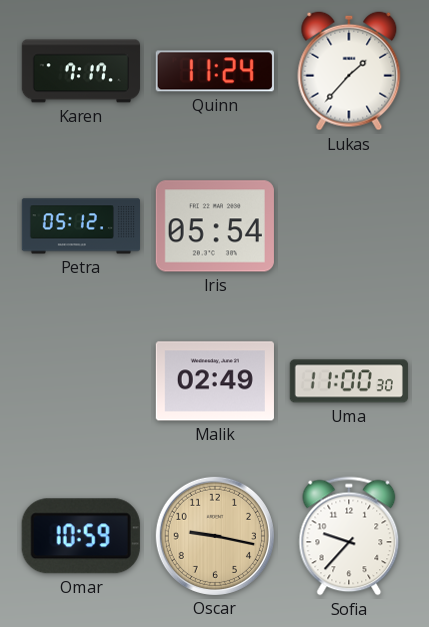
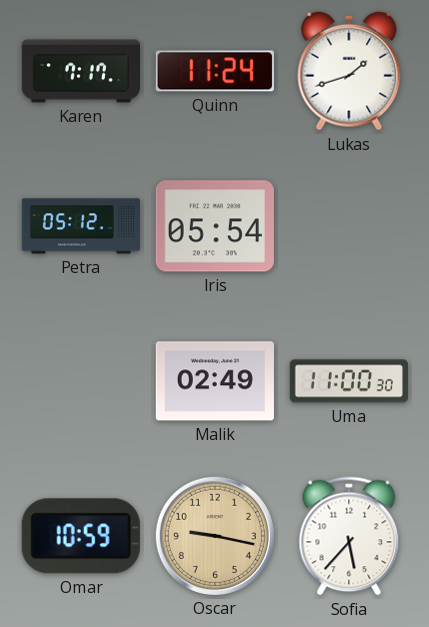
Lukas: 1:37 -> 1:42
Sofia: 9:37 -> 5:37
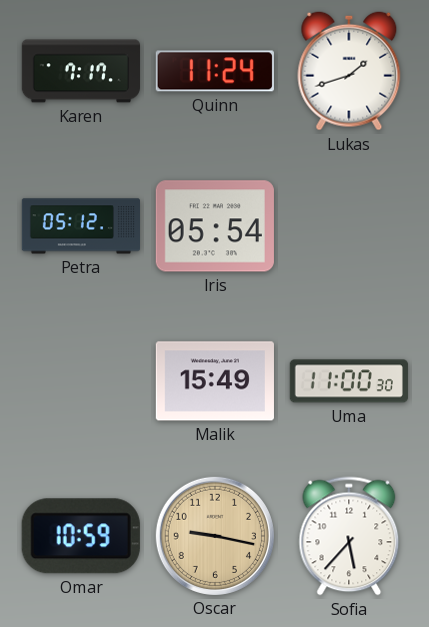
Malik: 02:49 -> 15:49
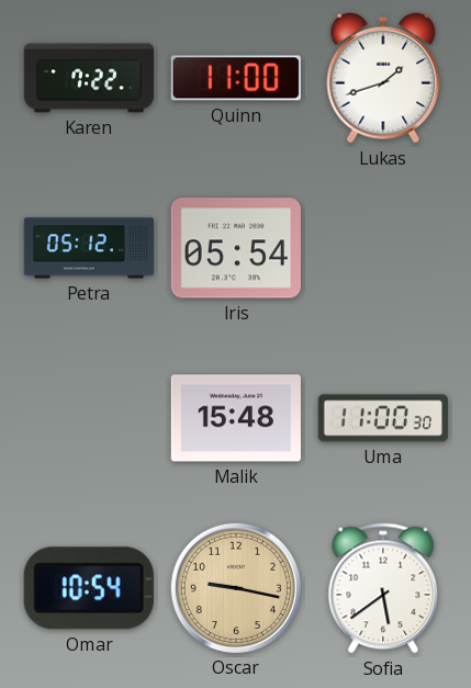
Karen: 7:17 -> 7:22
Quinn: 11:24 -> 11:00
Malik: 15:49 -> 15:48
Omar: 10:59 -> 10:54
Sofia: 5:37 -> 5:39
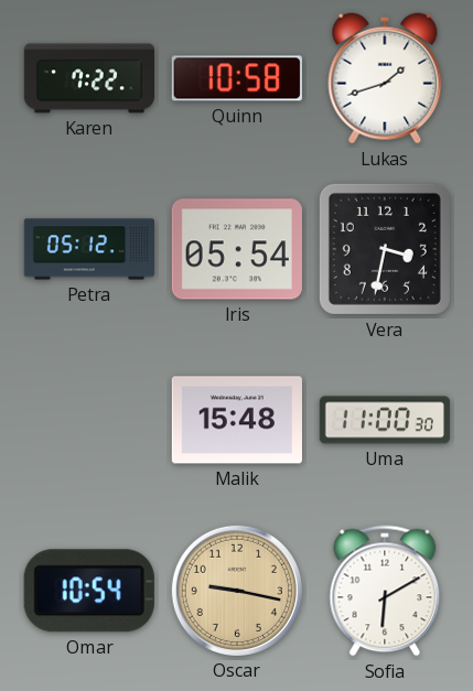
Quinn: 11:00 -> 10:58
Vera: none -> 3:32
Sofia: 5:39 -> 6:10
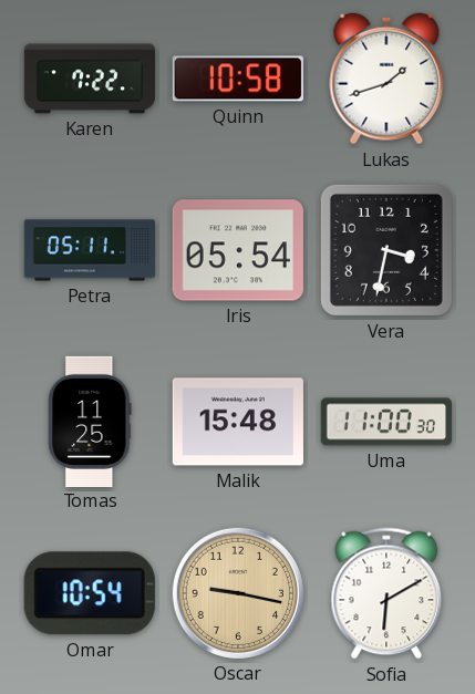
Petra: 05:12 -> 05:11
Tomas: none -> 11:25
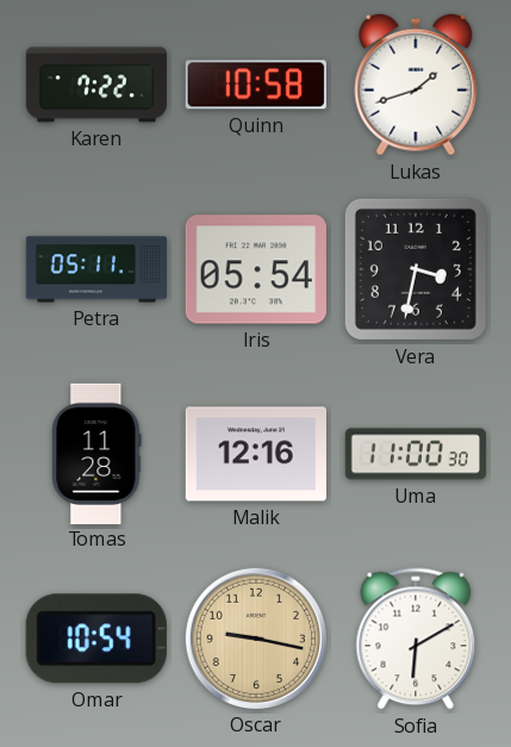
Tomas: 11:25 -> 11:28
Malik: 15:48 -> 12:16
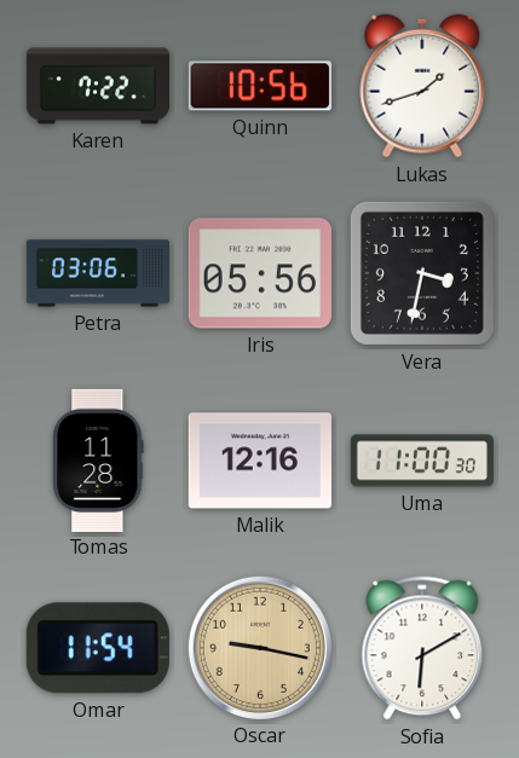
Quinn: 10:58 -> 10:56
Petra: 05:11 -> 03:06
Iris: 05:54 -> 05:56
Omar: 10:54 -> 11:54
